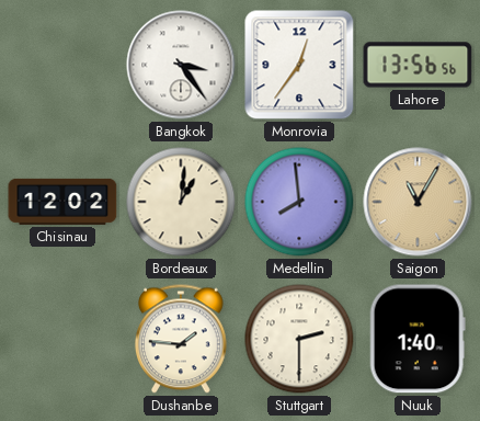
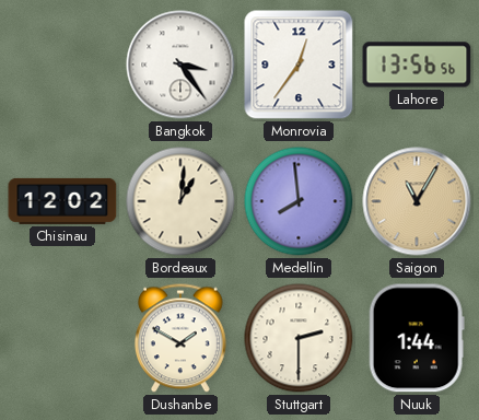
Dushanbe: 1:46 -> 1:50
Nuuk: 1:40 -> 1:44
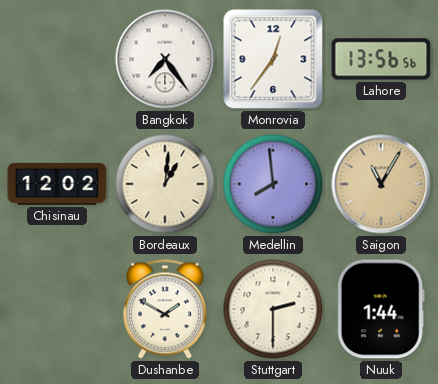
Bangkok: 3:24 -> 7:24
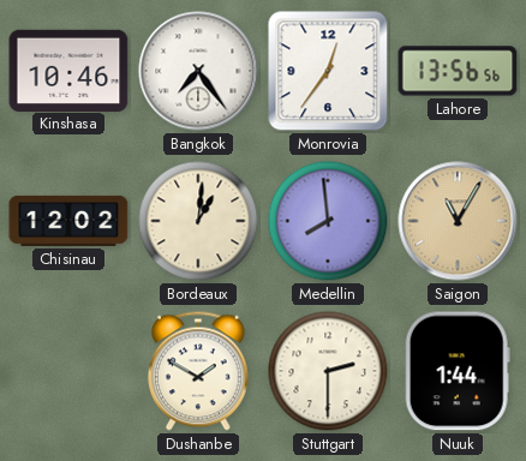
Kinshasa: none -> 10:46
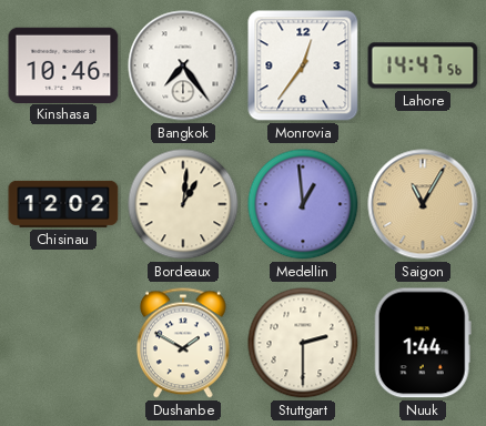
Lahore: 13:56 -> 14:47
Medellin: 7:59 -> 12:59
